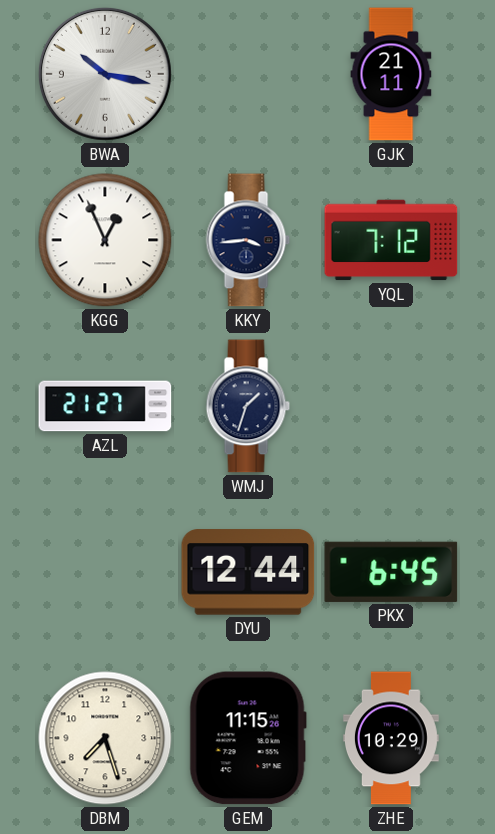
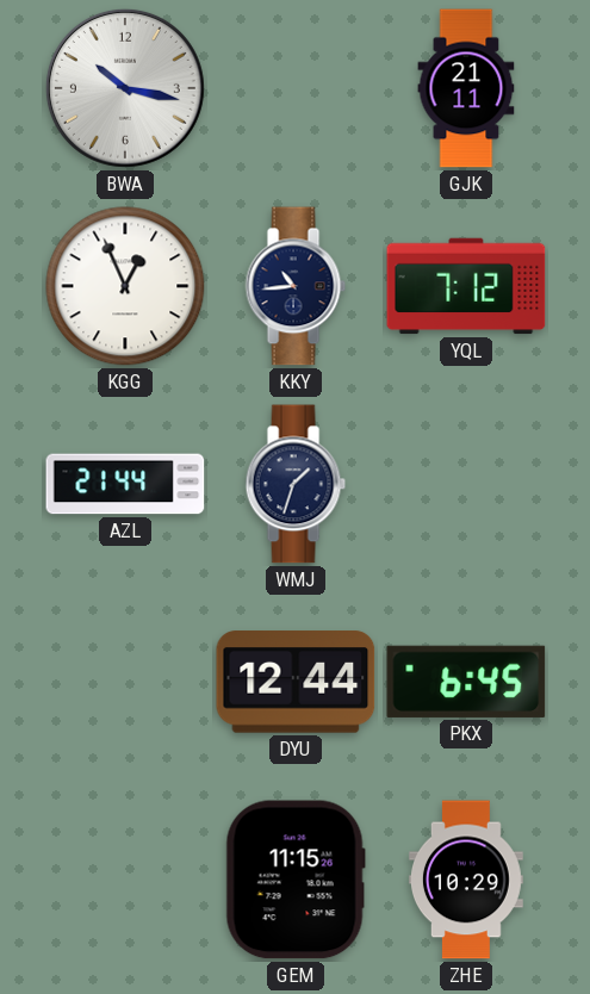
KKY: 3:44 -> 10:44
AZL: 21:27 -> 21:44
DBM: 7:27 -> none
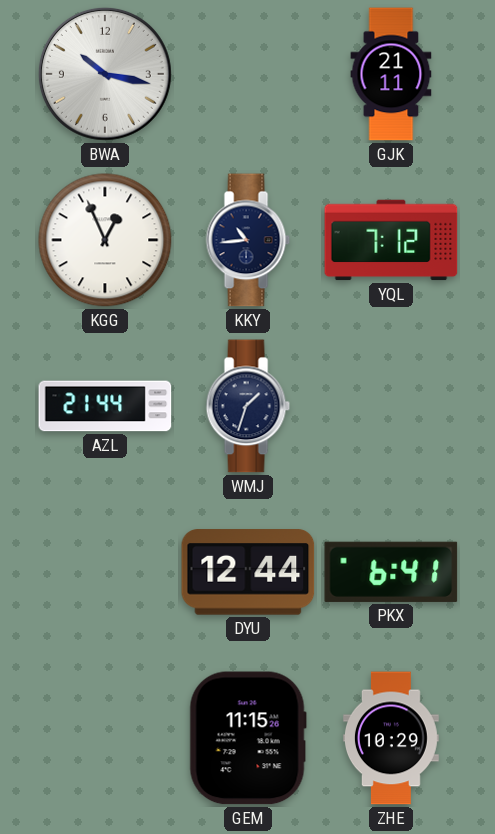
PKX: 6:45 -> 6:41
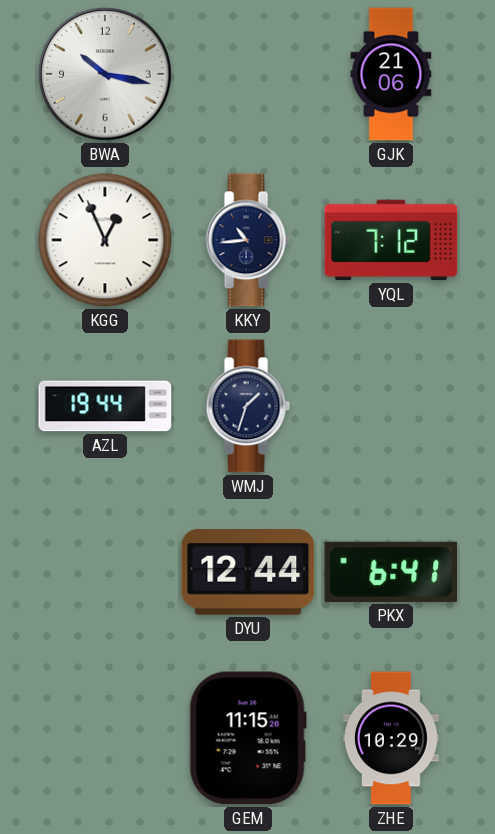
GJK: 21:11 -> 21:06
AZL: 21:44 -> 19:44
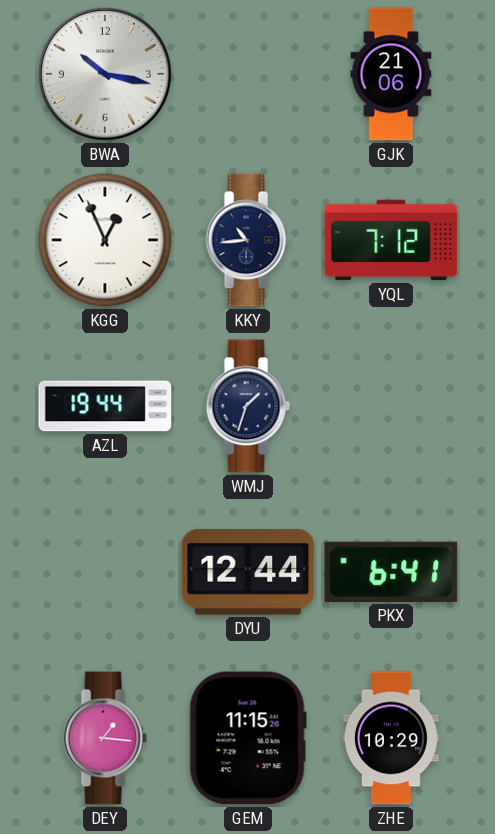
DEY: none -> 1:16
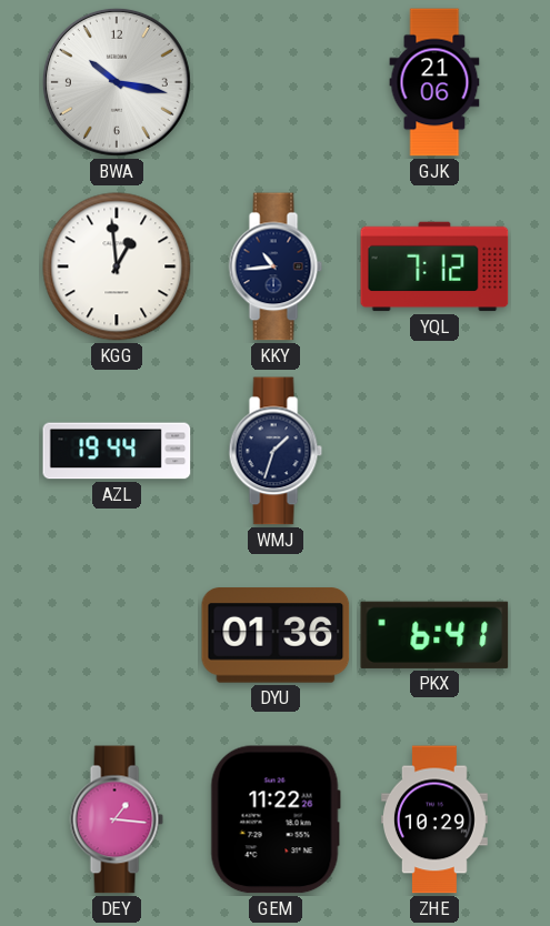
KGG: 12:56 -> 12:59
DYU: 12:44 -> 01:36
GEM: 11:15 -> 11:22
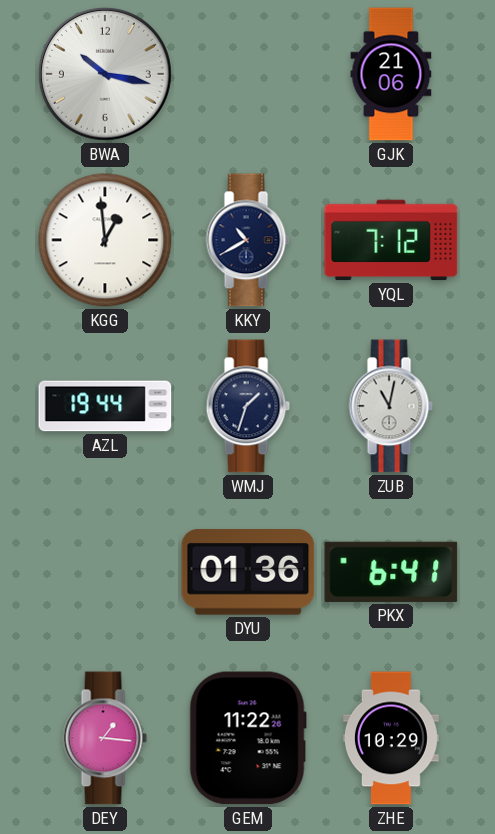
KKY: 10:44 -> 10:40
ZUB: none -> 11:02
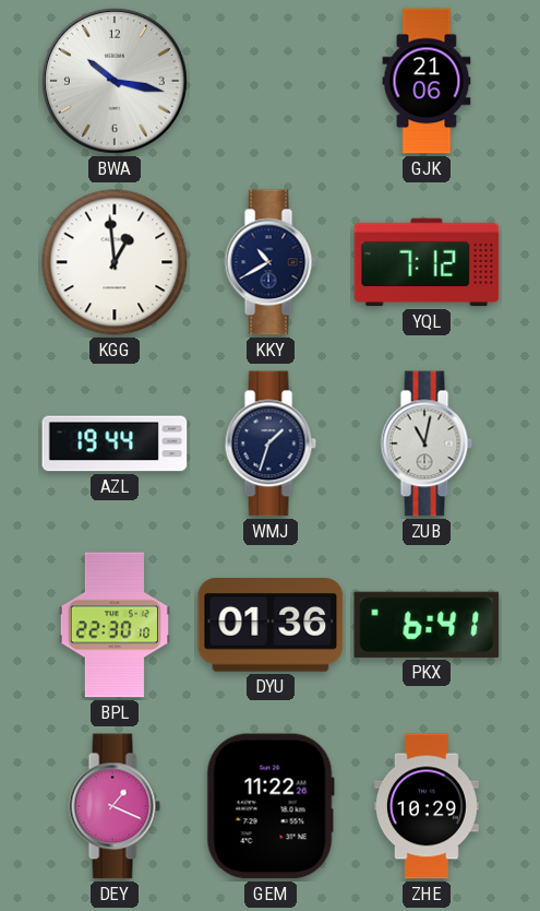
BPL: none -> 22:30
DEY: 1:16 -> 1:19
